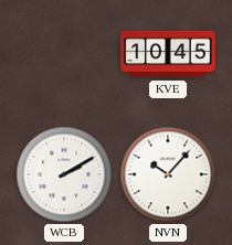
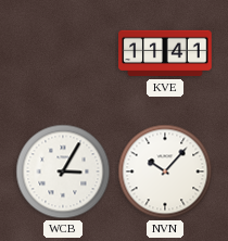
KVE: 10:45 -> 11:41
WCB: 2:10 -> 3:05
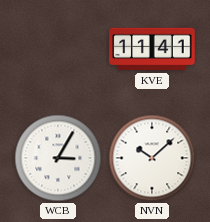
NVN: 10:07 -> 10:08
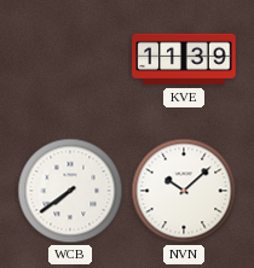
KVE: 11:41 -> 11:39
WCB: 3:05 -> 7:39
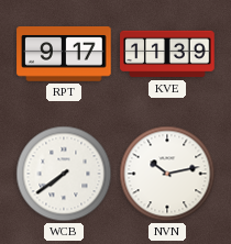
RPT: none -> 9:17
NVN: 10:08 -> 10:13
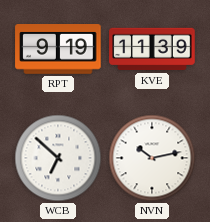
RPT: 9:17 -> 9:19
WCB: 7:39 -> 6:52
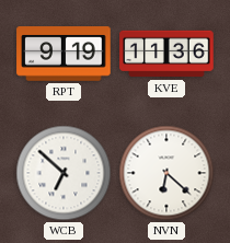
KVE: 11:39 -> 11:36
NVN: 10:13 -> 6:22
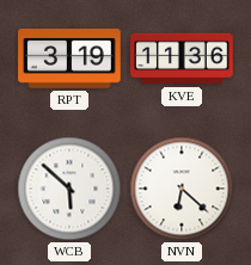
RPT: 9:19 -> 3:19
WCB: 6:52 -> 5:52
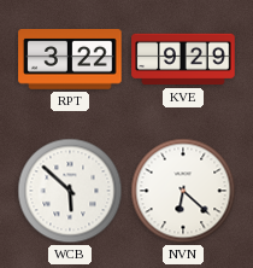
RPT: 3:19 -> 3:22
KVE: 11:36 -> 9:29
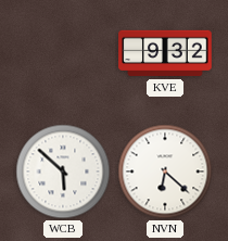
RPT: 3:22 -> none
KVE: 9:29 -> 9:32
